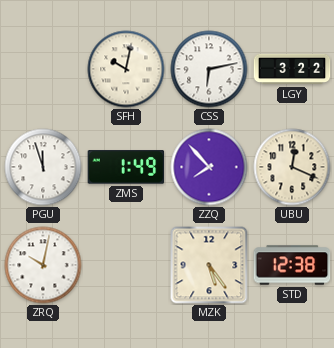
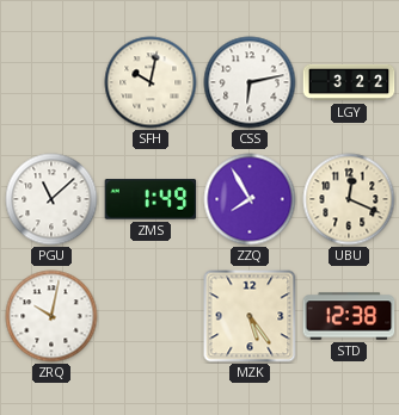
PGU: 11:57 -> 11:08
ZZQ: 7:53 -> 7:55
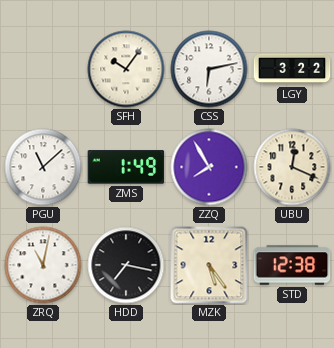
SFH: 10:02 -> 10:06
ZRQ: 10:02 -> 11:02
HDD: none -> 7:17
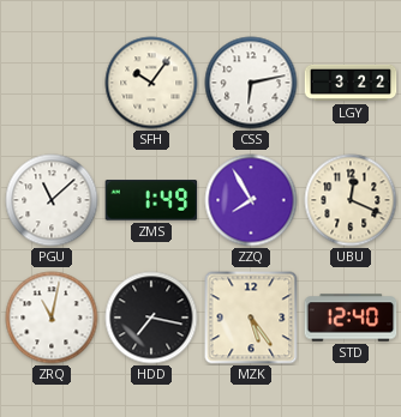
STD: 12:38 -> 12:40
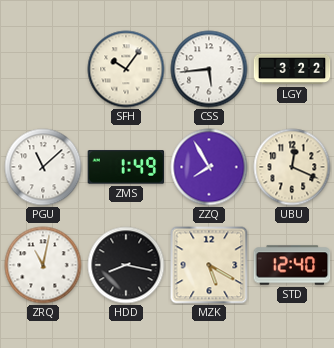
CSS: 6:13 -> 5:44
HDD: 7:17 -> 8:17
MZK: 5:24 -> 5:20
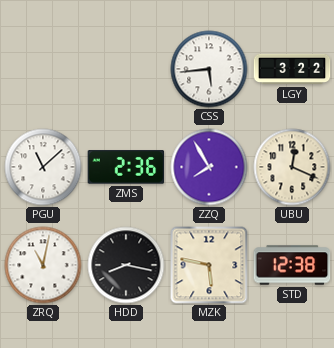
SFH: 10:06 -> none
ZMS: 1:49 -> 2:36
MZK: 5:20 -> 5:47
STD: 12:40 -> 12:38
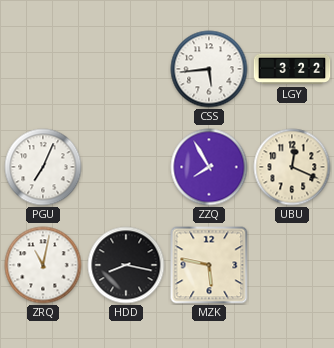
PGU: 11:08 -> 7:04
ZMS: 2:36 -> none
STD: 12:38 -> none
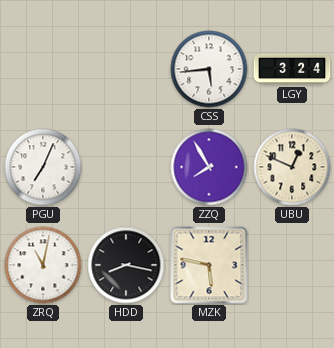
LGY: 3:22 -> 3:24
UBU: 12:19 -> 12:49
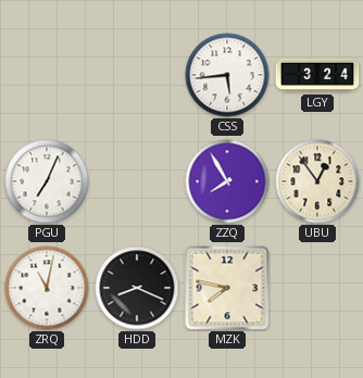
UBU: 12:49 -> 12:54
HDD: 8:17 -> 8:19
MZK: 5:47 -> 7:47
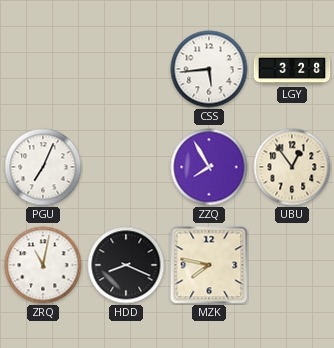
LGY: 3:24 -> 3:28
